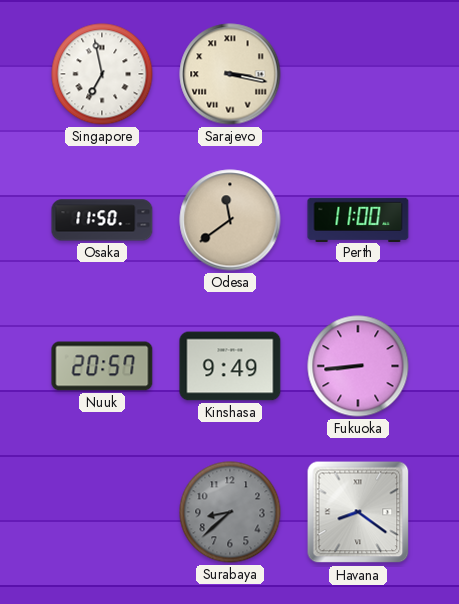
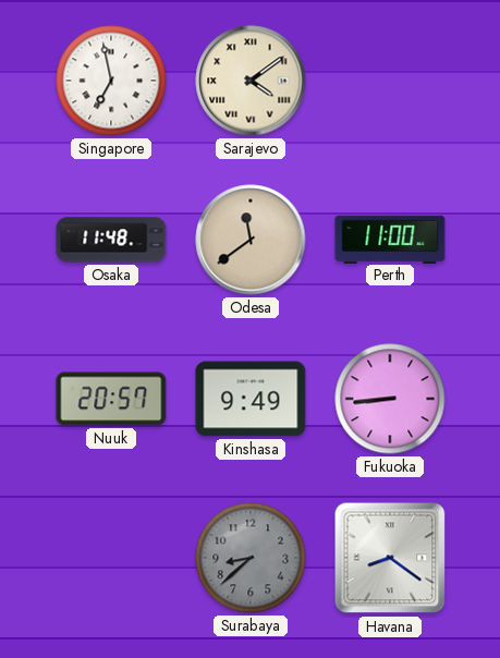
Sarajevo: 3:17 -> 4:09
Osaka: 11:50 -> 11:48
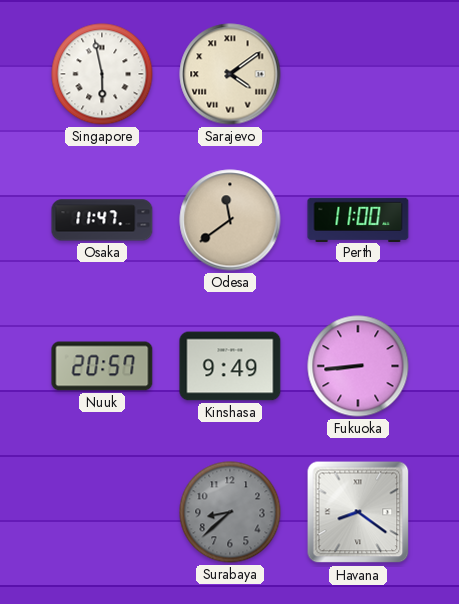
Singapore: 6:58 -> 5:58
Osaka: 11:48 -> 11:47
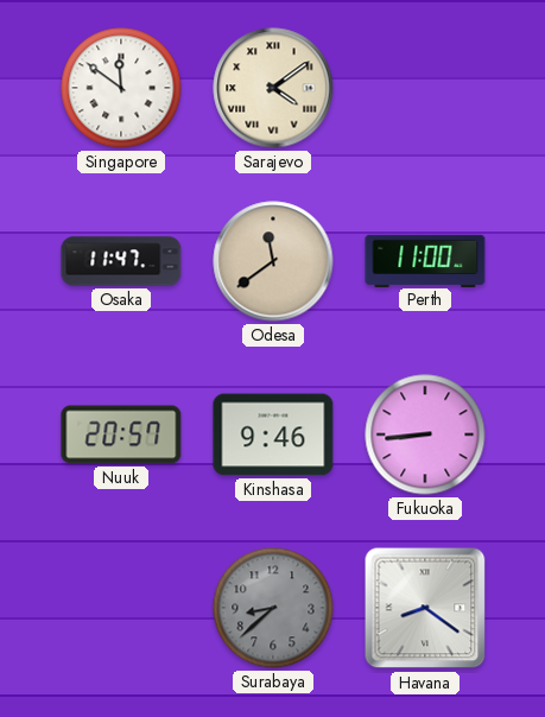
Singapore: 5:58 -> 11:51
Kinshasa: 9:49 -> 9:46
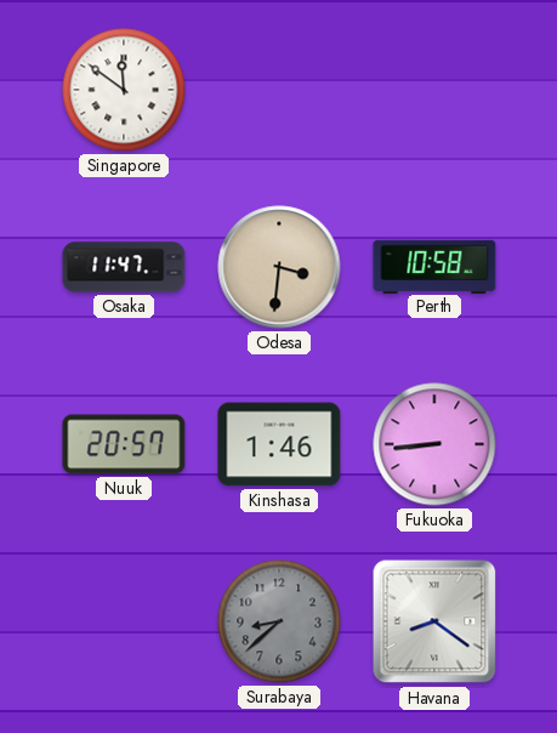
Sarajevo: 4:09 -> none
Odesa: 11:39 -> 3:31
Perth: 11:00 -> 10:58
Kinshasa: 9:46 -> 1:46
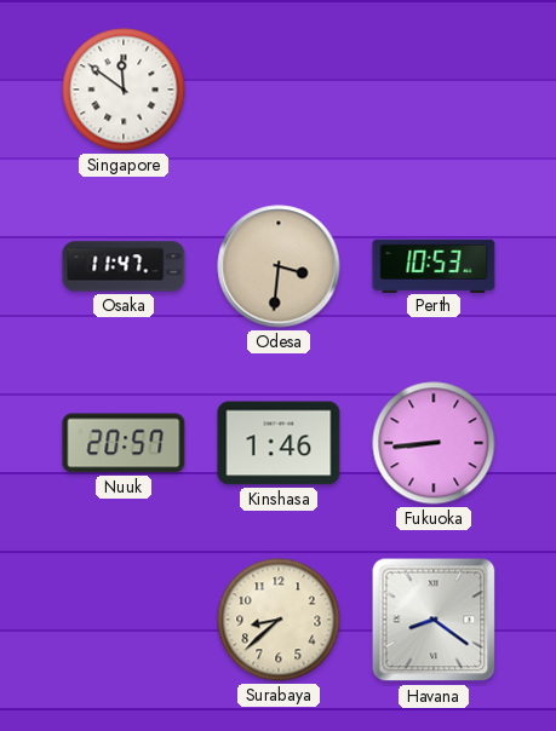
Perth: 10:58 -> 10:53
Surabaya dial: grey -> cream
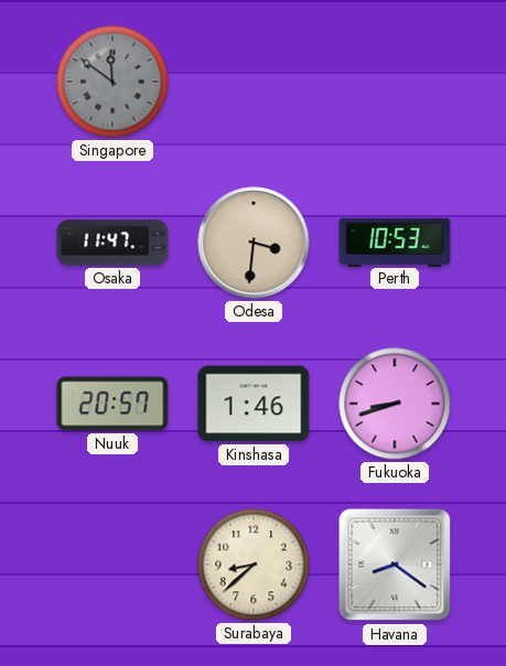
Singapore dial: white -> grey
Fukuoka: 8:44 -> 8:42
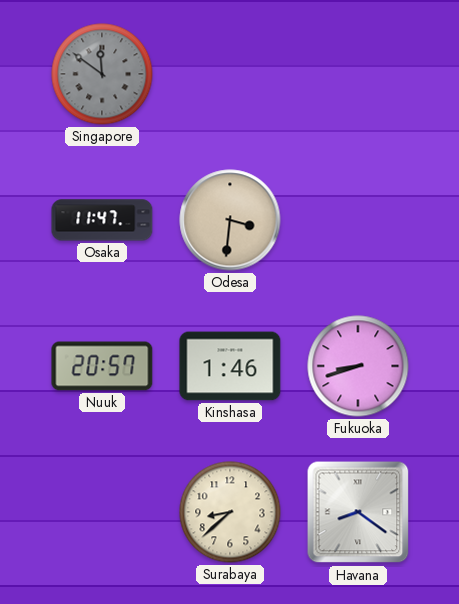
Perth: 10:53 -> none
